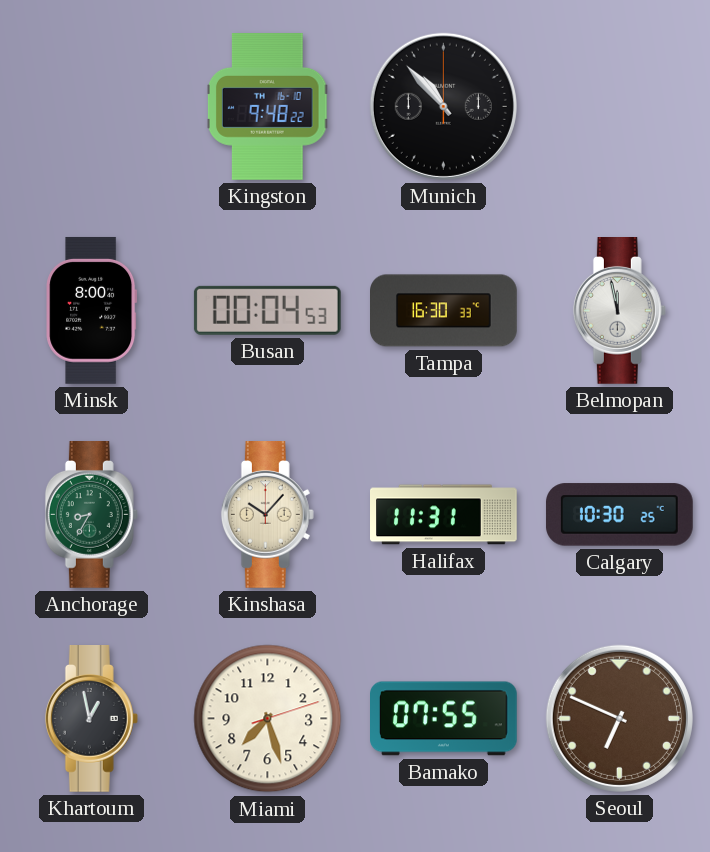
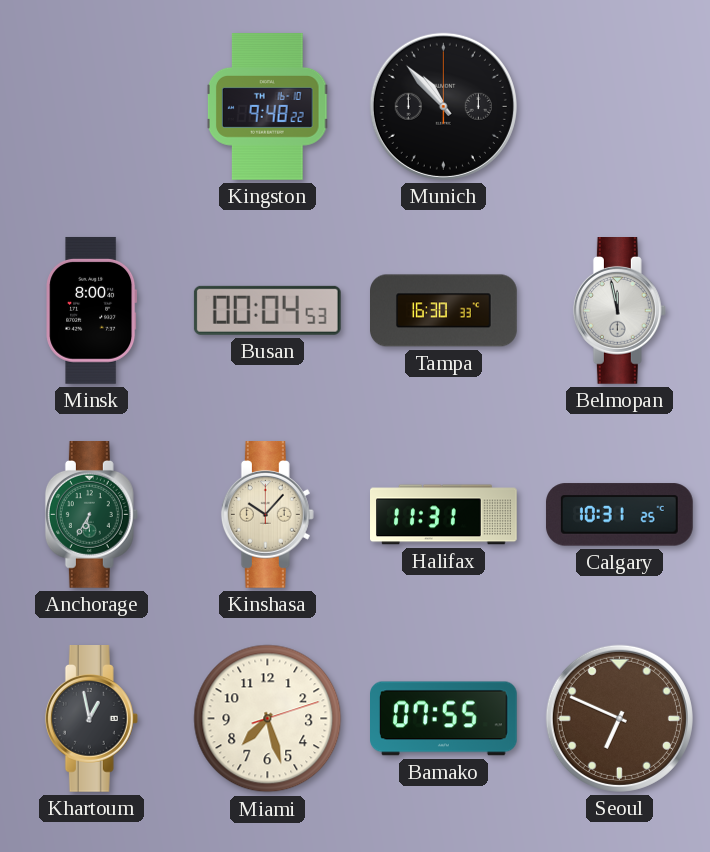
Anchorage: 8:35 -> 6:35
Calgary: 10:30 -> 10:31
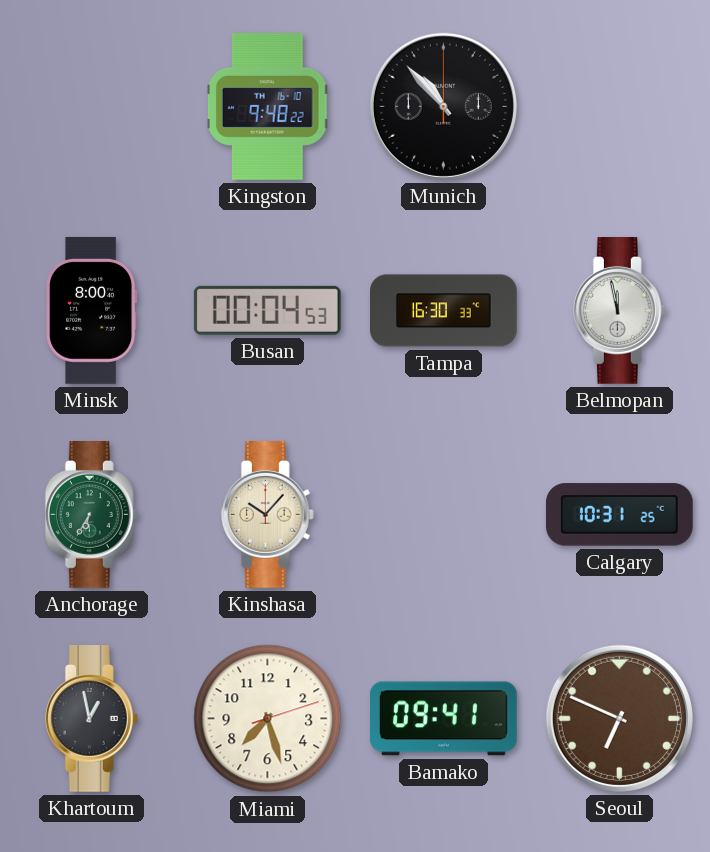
Halifax: 11:31 -> none
Bamako: 07:55 -> 09:41
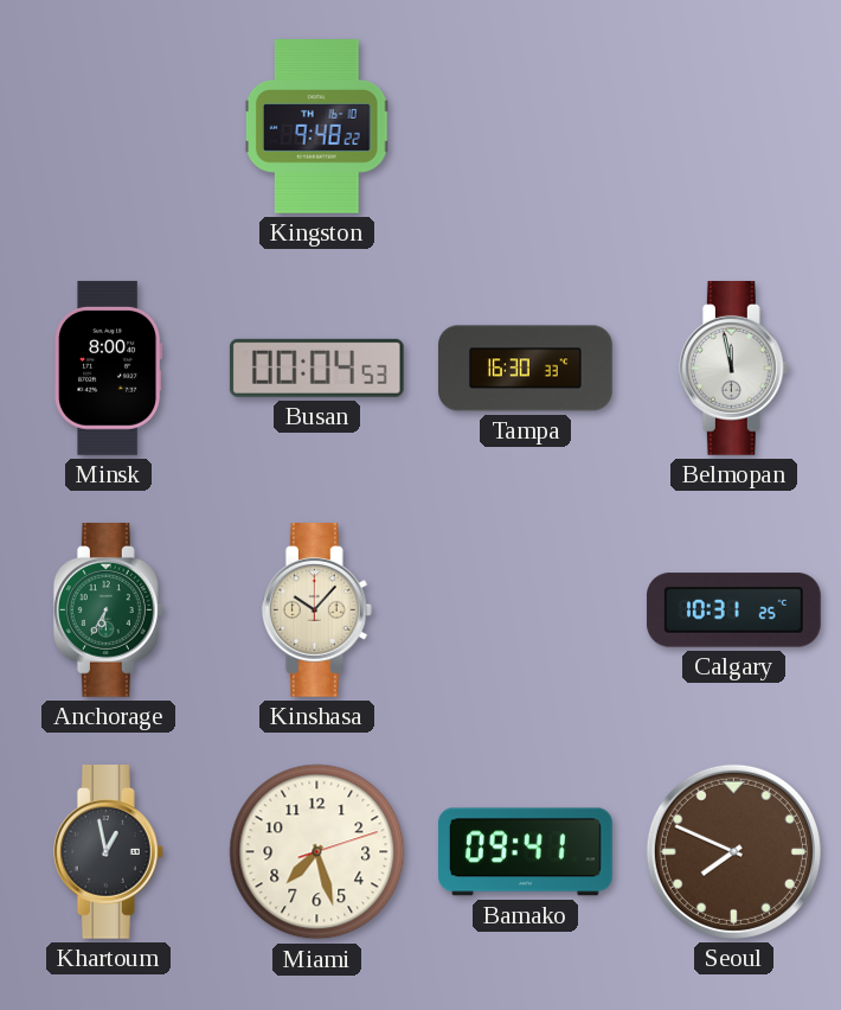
Munich: 10:53 -> none
Seoul: 6:49 -> 7:49
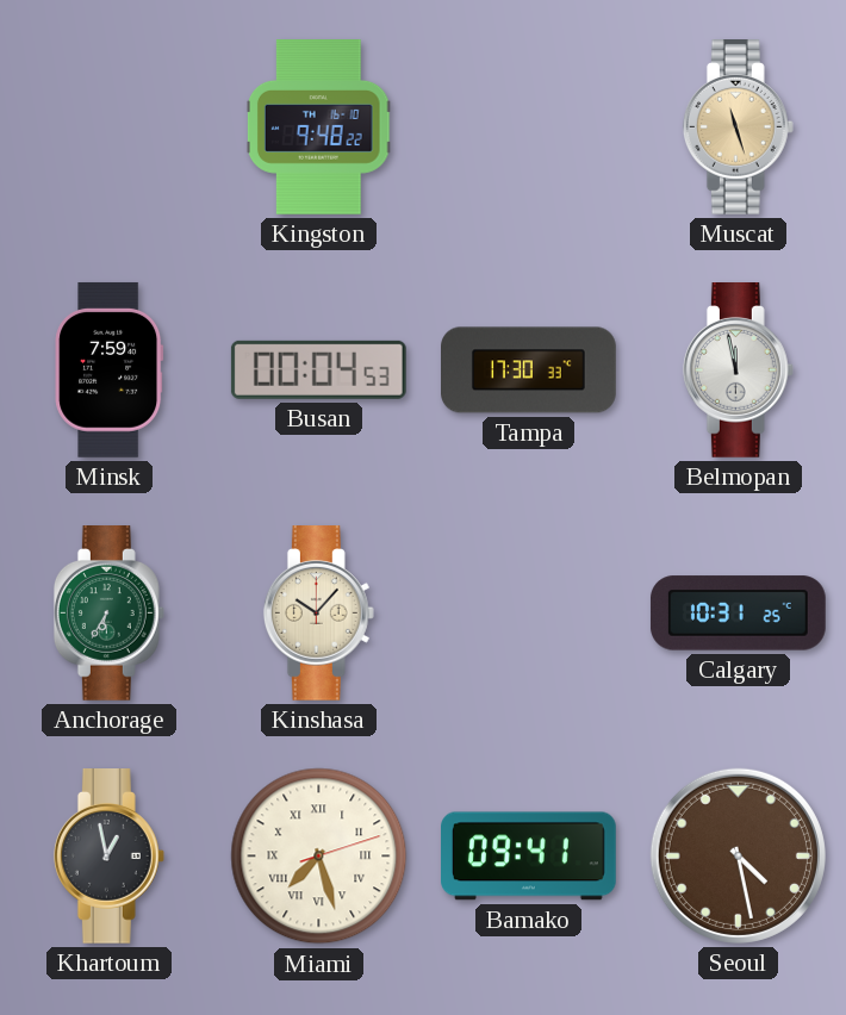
Muscat: none -> 11:27
Minsk: 8:00 -> 7:59
Tampa: 16:30 -> 17:30
Miami numerals: Arabic -> Roman
Seoul: 7:49 -> 4:28
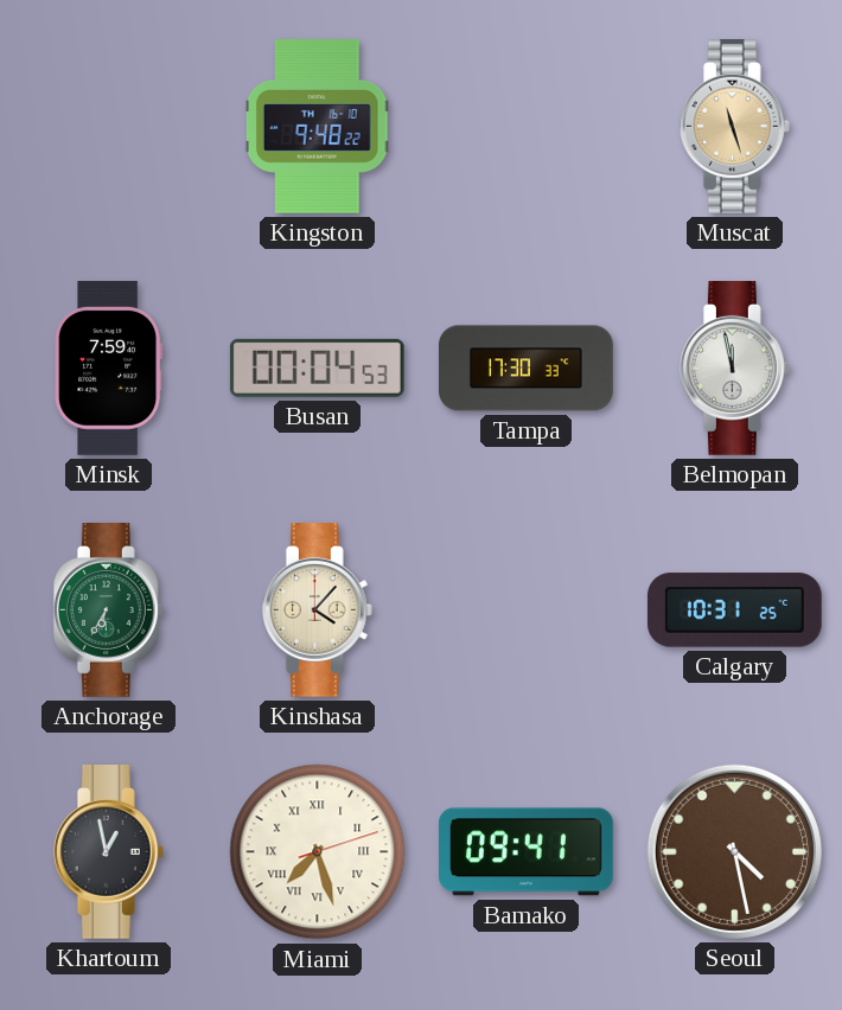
Kinshasa: 10:07 -> 4:07
